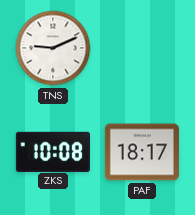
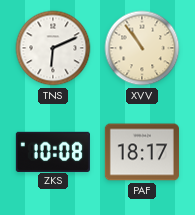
TNS: 9:11 -> 6:11
XVV: none -> 10:54
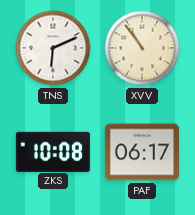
PAF: 18:17 -> 06:17
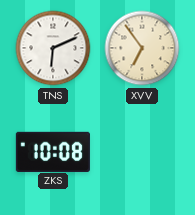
XVV: 10:54 -> 6:54
PAF: 06:17 -> none
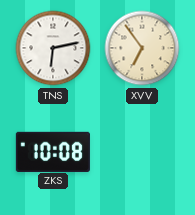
TNS: 6:11 -> 6:13
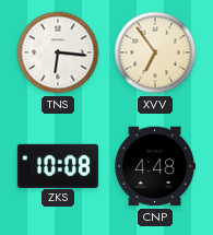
TNS: 6:13 -> 6:16
CNP: none -> 4:48
